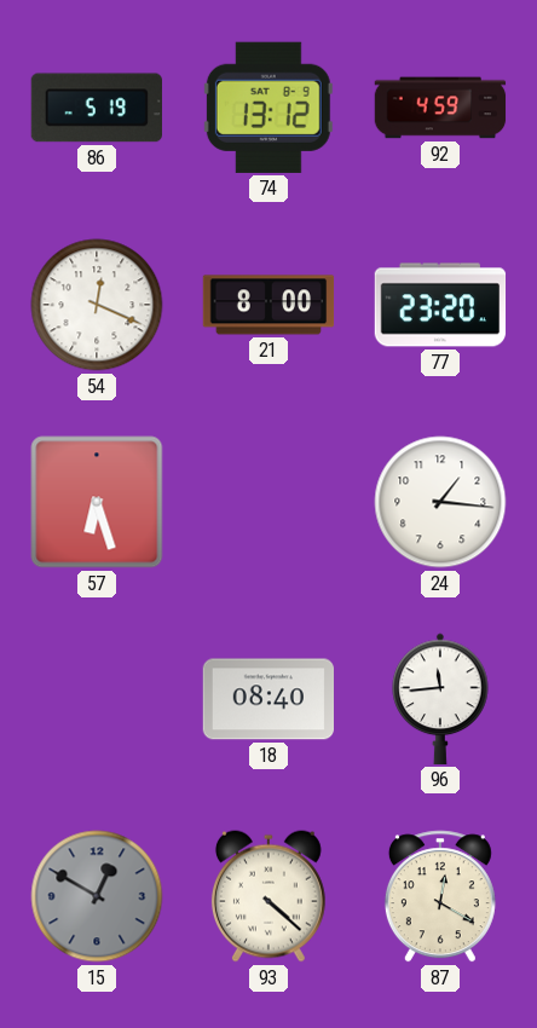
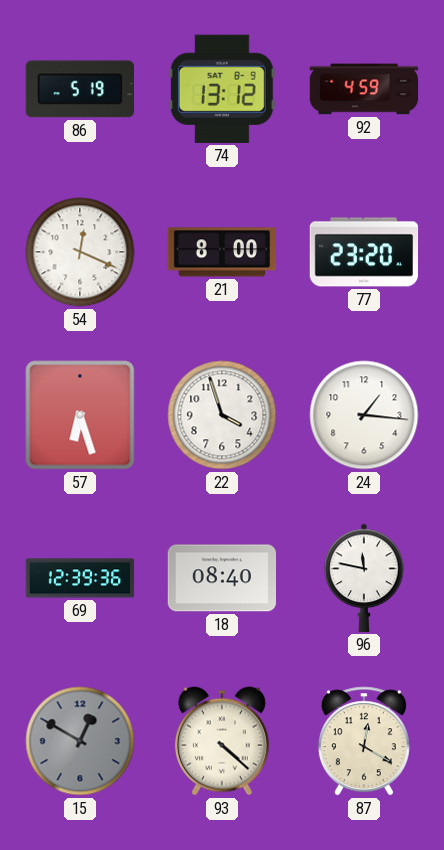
22: none -> 3:57
69: none -> 12:39
96: 11:44 -> 11:47
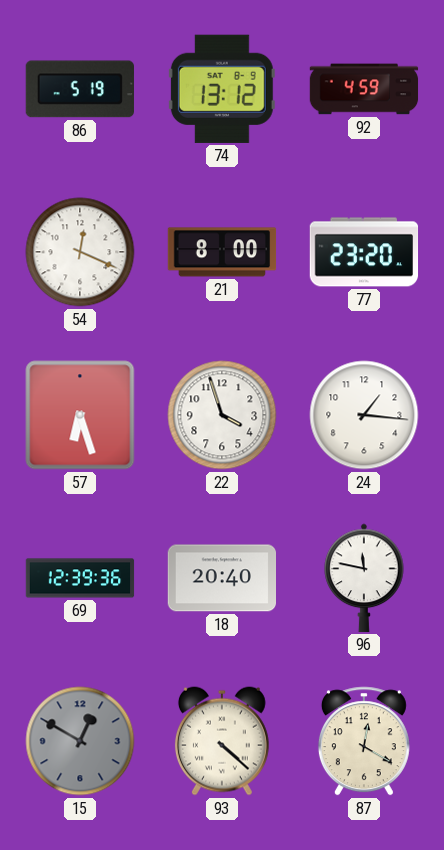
18: 08:40 -> 20:40
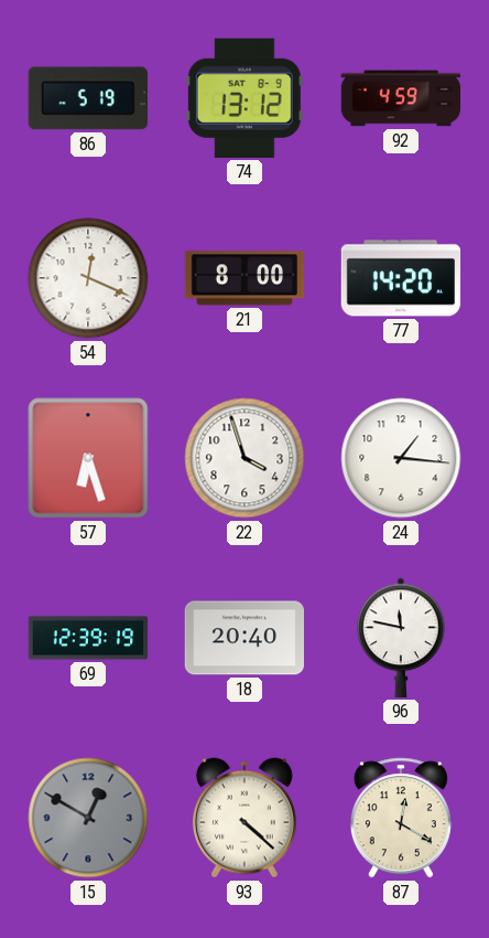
77: 23:20 -> 14:20
69: 12:39:36 -> 12:39:19
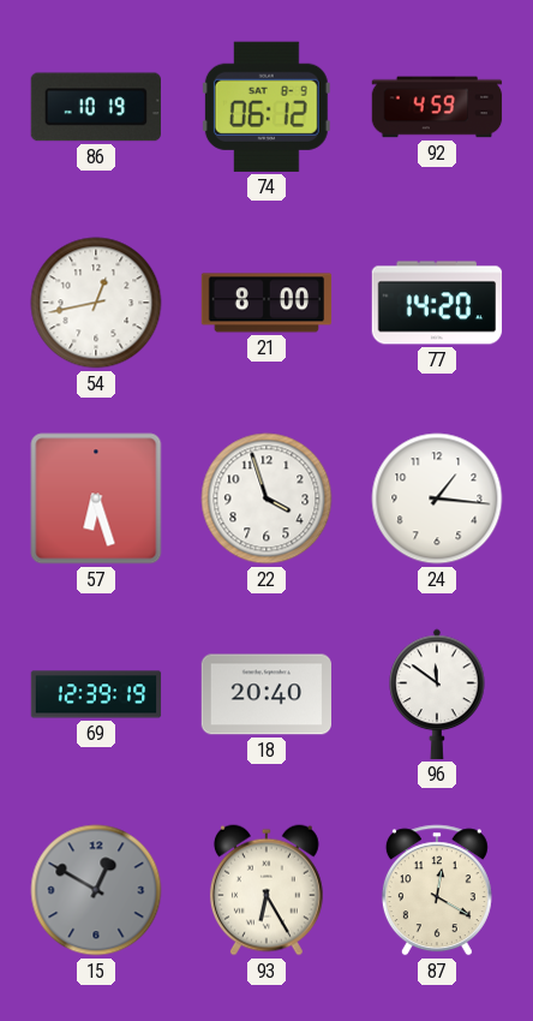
86: 5:19 -> 10:19
74: 13:12 -> 06:12
54: 12:19 -> 12:43
96: 11:47 -> 11:51
93: 4:22 -> 6:25
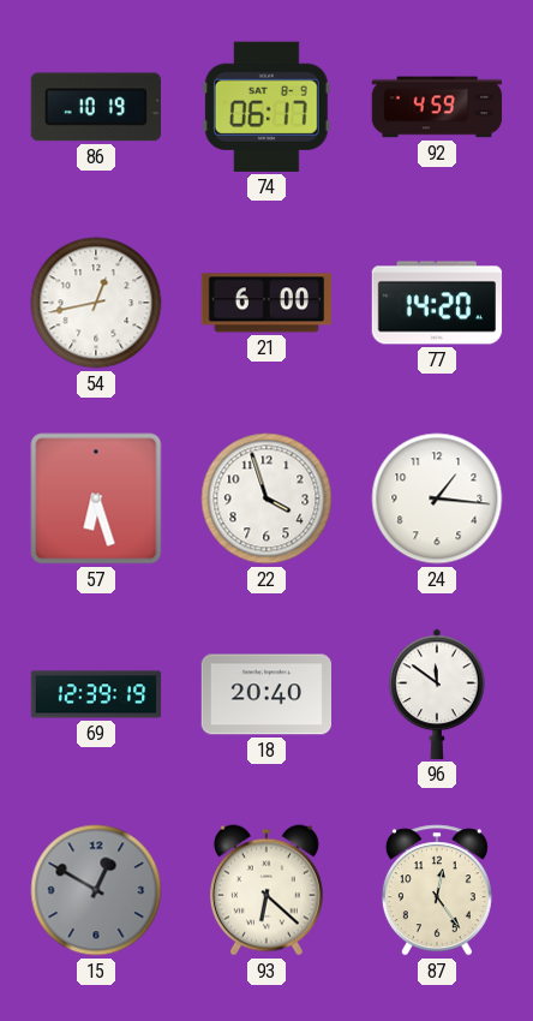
74: 06:12 -> 06:17
21: 8:00 -> 6:00
93: 6:25 -> 6:22
87: 12:20 -> 12:24
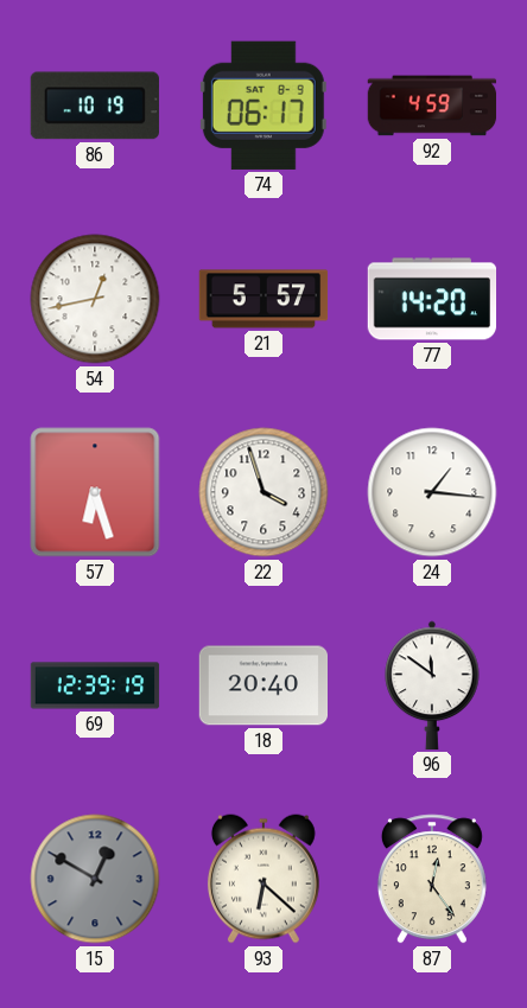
21: 6:00 -> 5:57
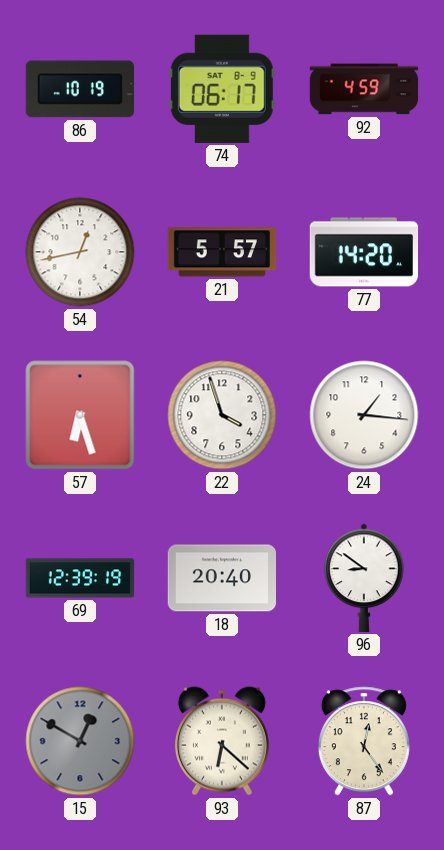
96: 11:51 -> 8:51
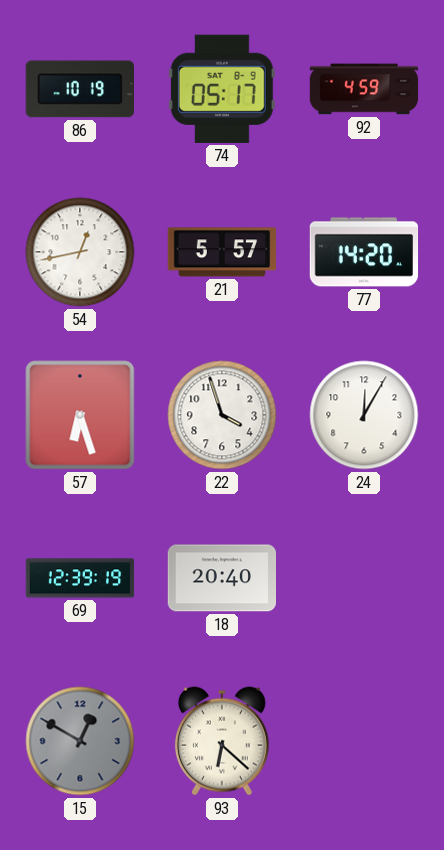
74: 06:17 -> 05:17
24: 1:16 -> 12:05
96: 8:51 -> none
87: 12:24 -> none
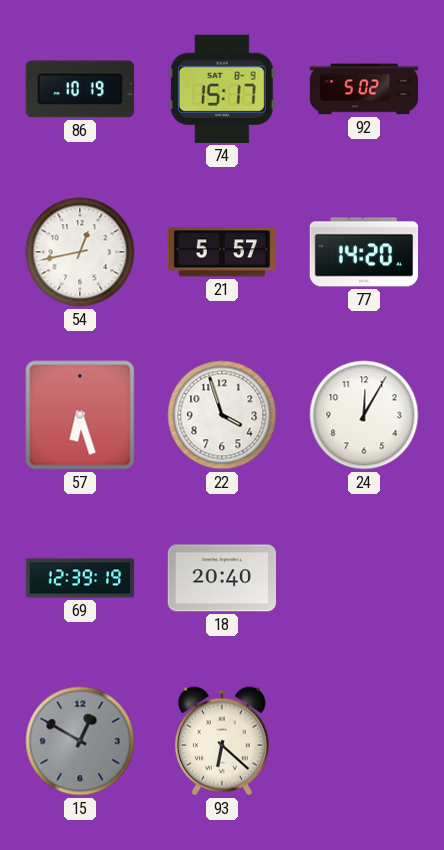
74: 05:17 -> 15:17
92: 4:59 -> 5:02
